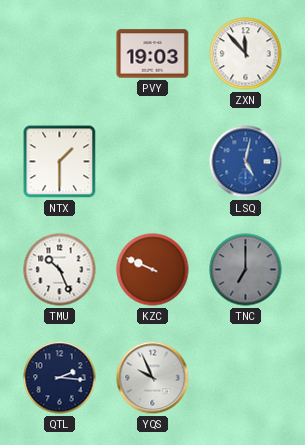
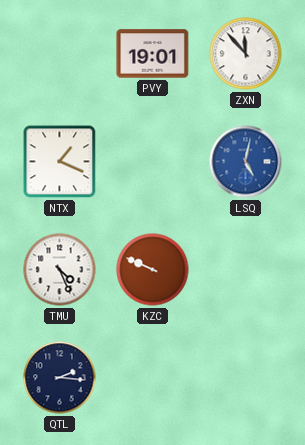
PVY: 19:03 -> 19:01
NTX: 1:30 -> 1:19
TMU: 10:26 -> 4:26
TNC: 7:00 -> none
YQS: 9:56 -> none
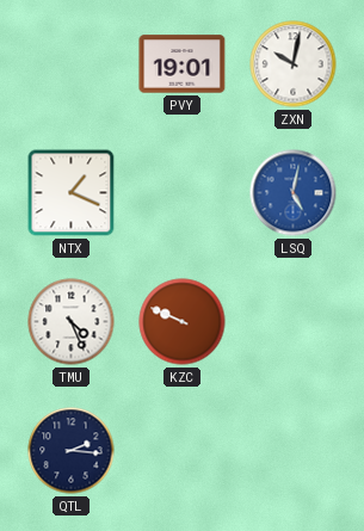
ZXN: 11:53 -> 10:02
